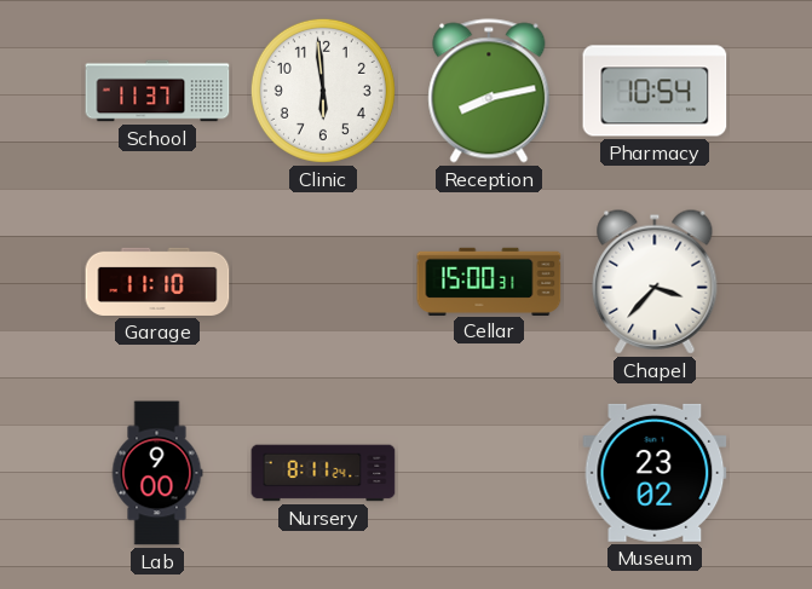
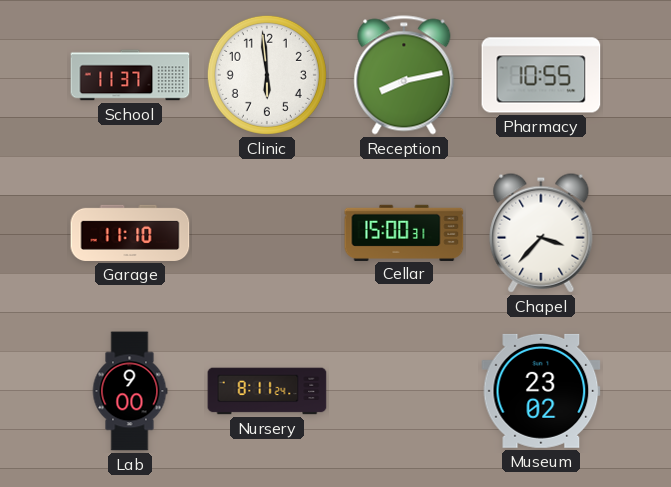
Pharmacy: 10:54 -> 10:55
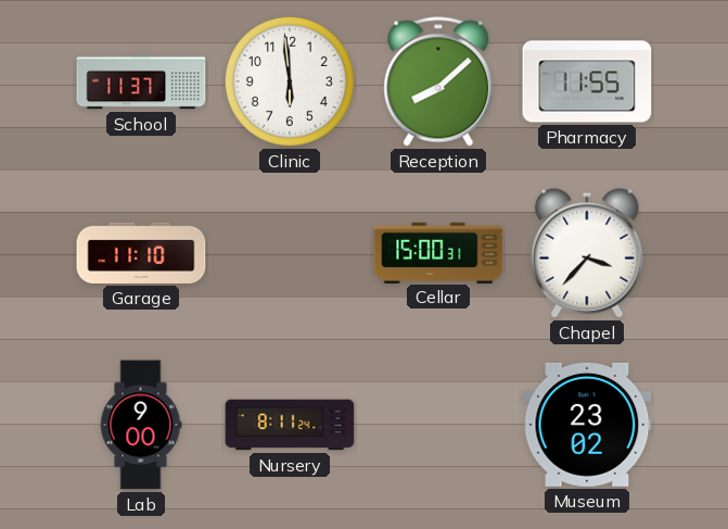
Reception: 8:13 -> 8:08
Pharmacy: 10:55 -> 11:55
